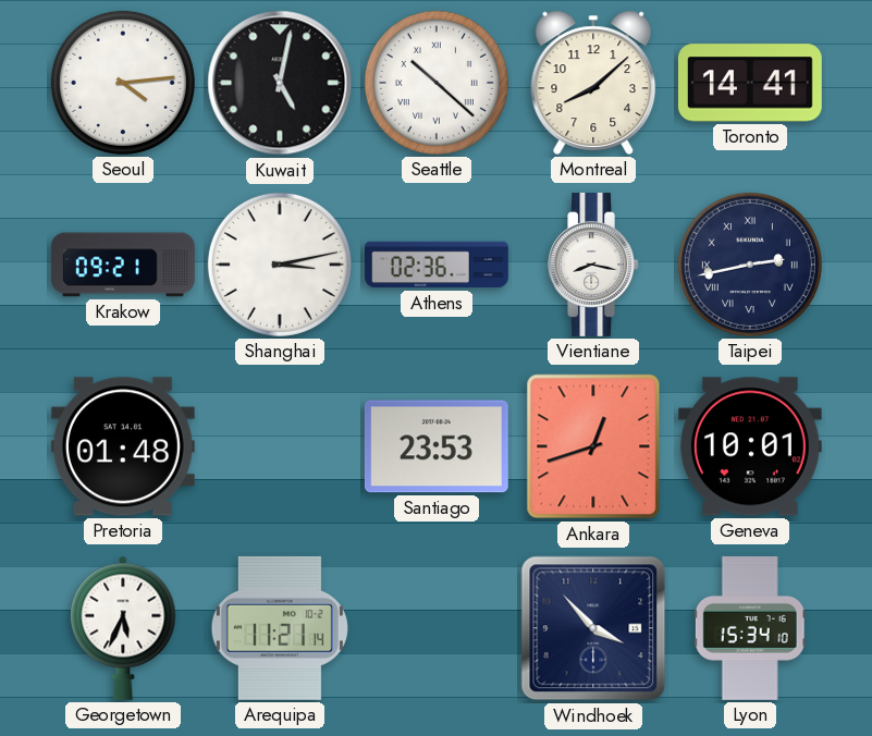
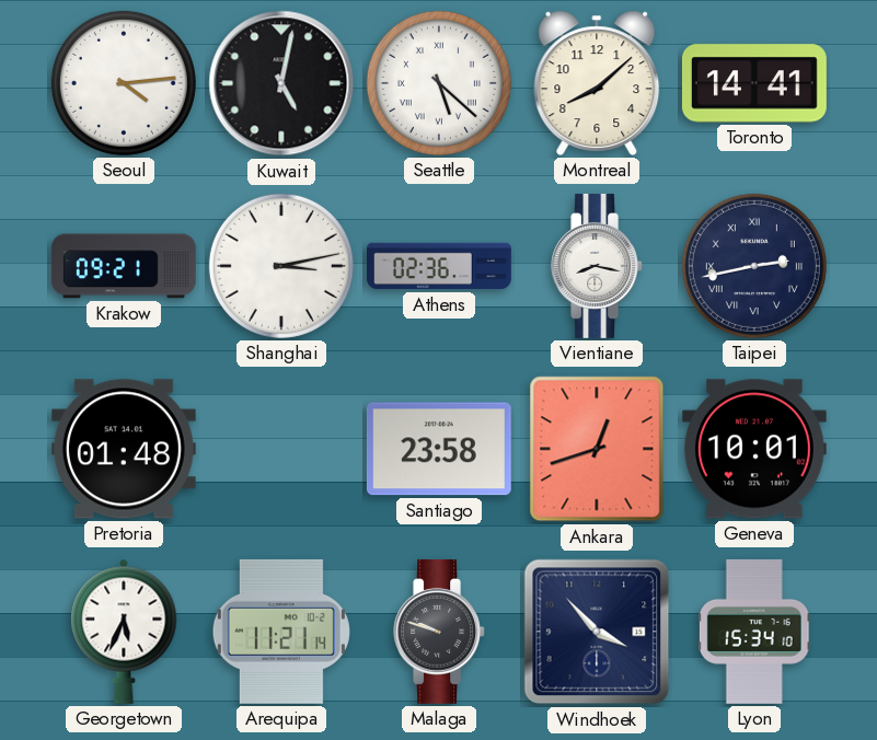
Seattle: 10:22 -> 5:22
Santiago: 23:53 -> 23:58
Malaga: none -> 9:48
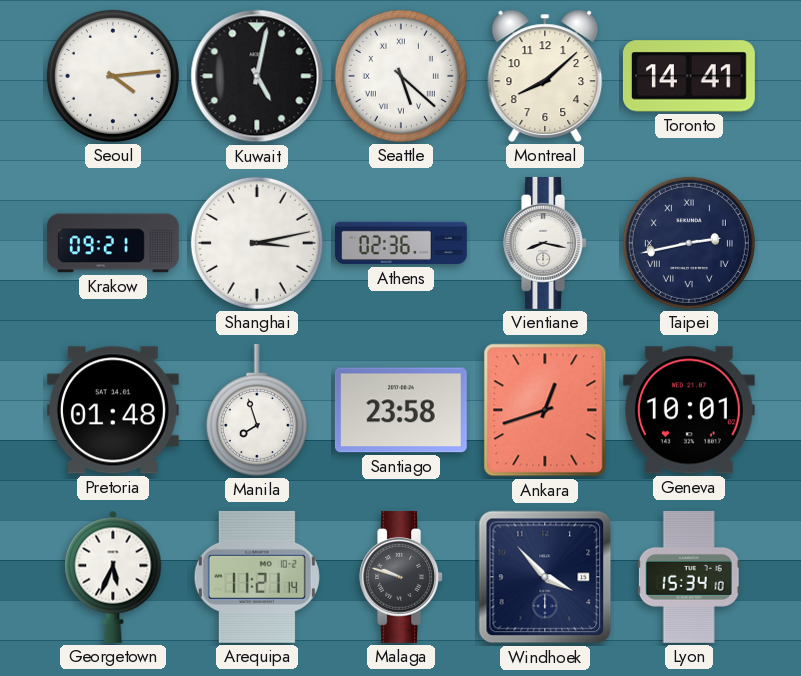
Manila: none -> 7:57
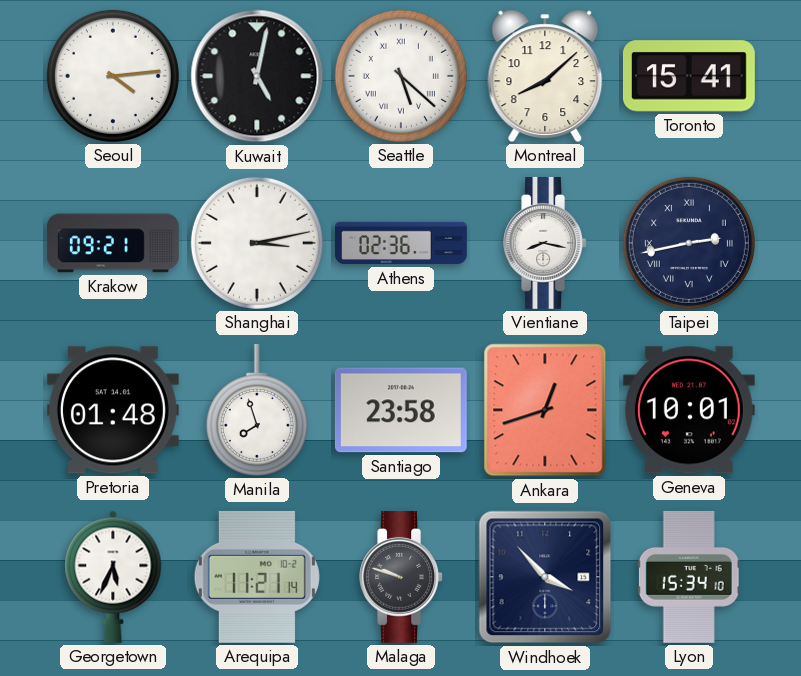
Toronto: 14:41 -> 15:41
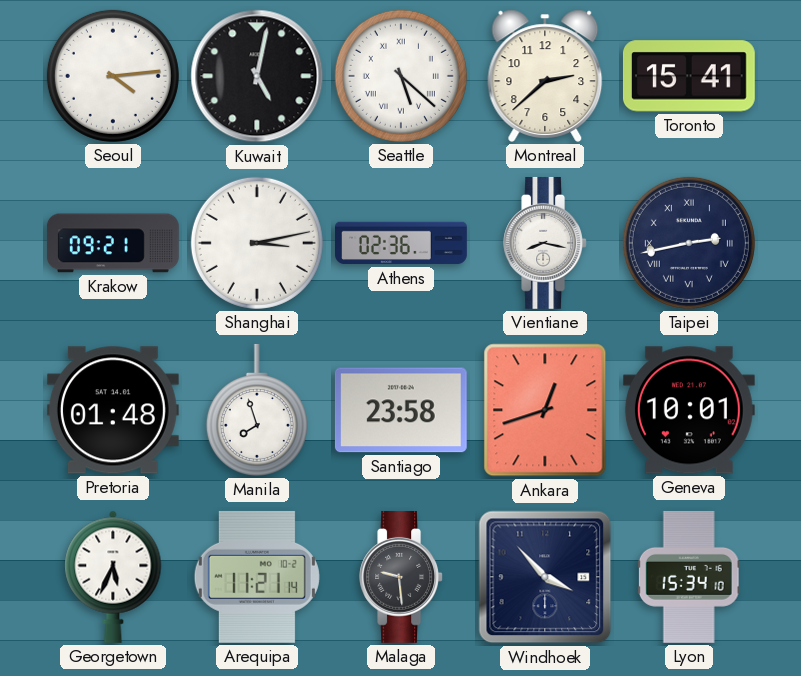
Montreal: 8:08 -> 2:38
Malaga: 9:48 -> 9:29
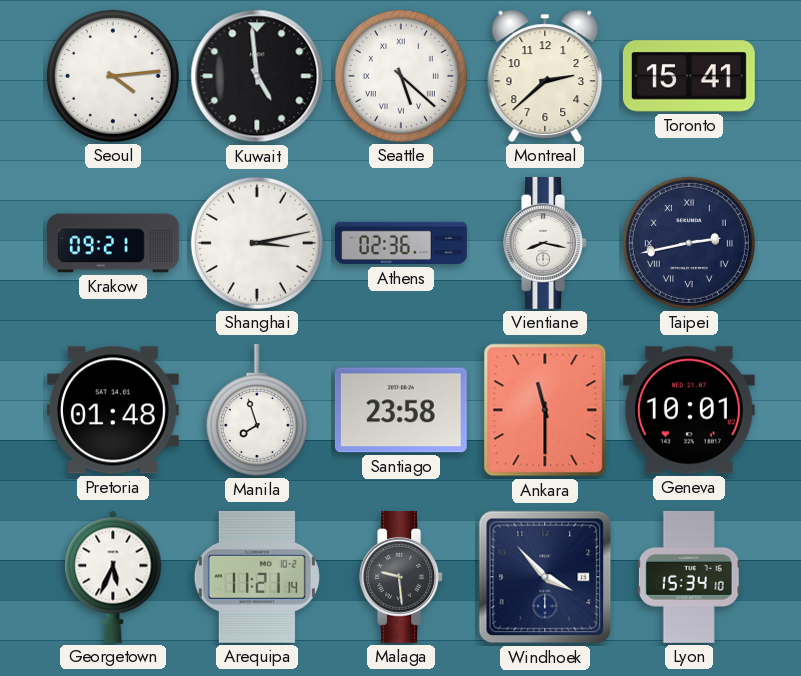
Kuwait: 5:02 -> 4:59
Ankara: 12:42 -> 11:30
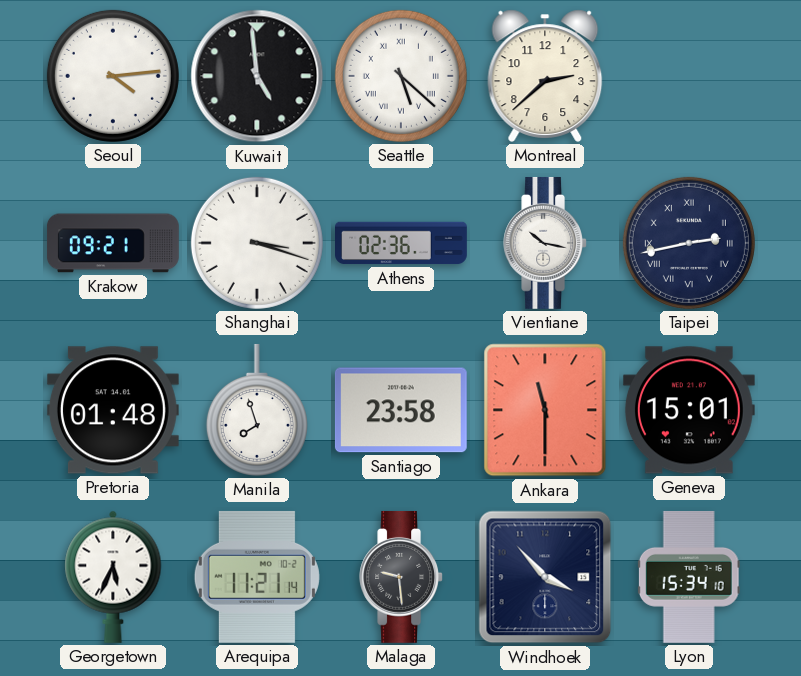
Toronto: 15:41 -> none
Shanghai: 3:13 -> 3:18
Vientiane: 8:17 -> 10:17
Geneva: 10:01 -> 15:01
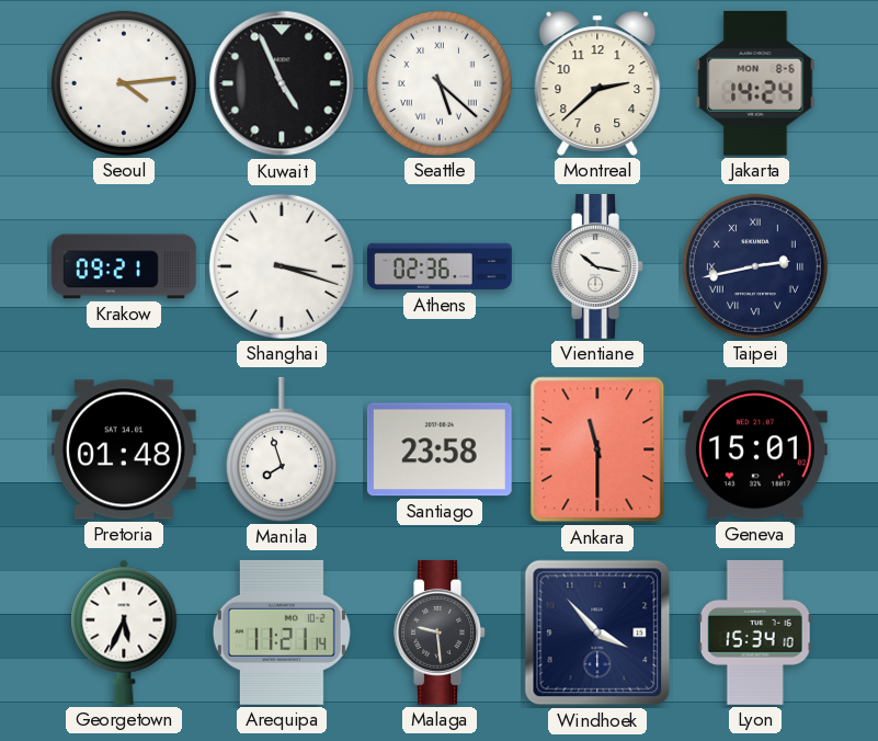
Kuwait: 4:59 -> 4:56
Jakarta: none -> 14:24
